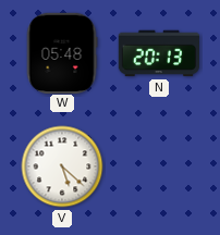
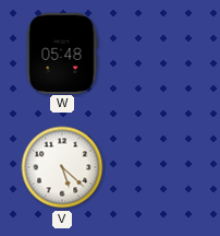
N: 20:13 -> none
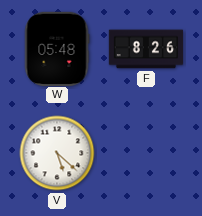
F: none -> 8:26
